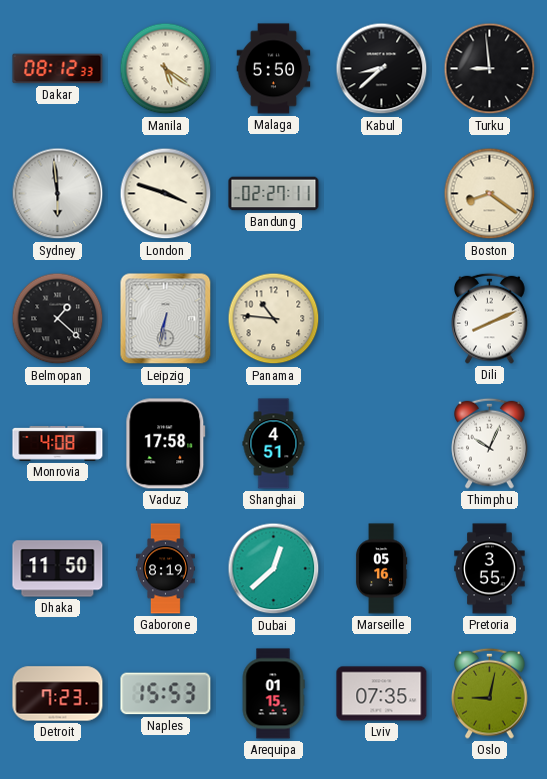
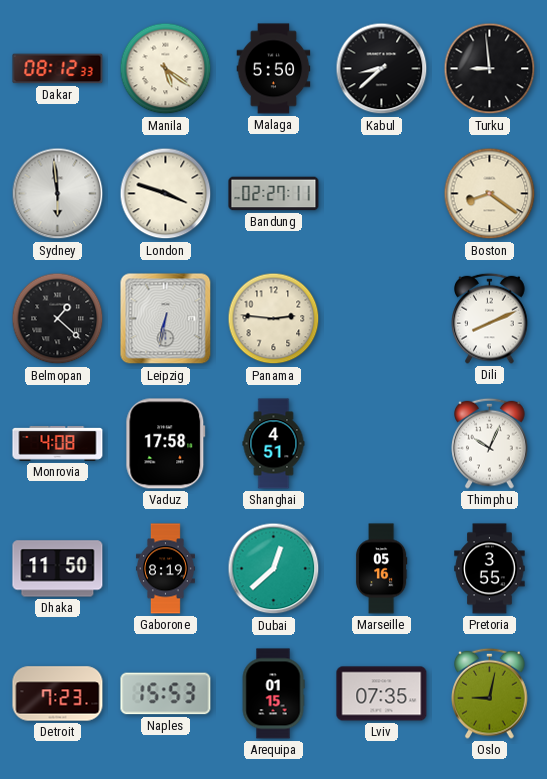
Panama: 10:46 -> 2:46
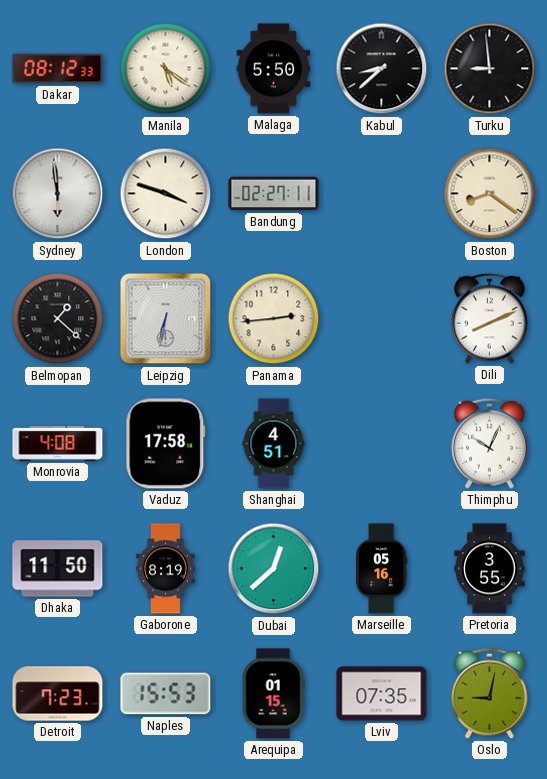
Panama: 2:46 -> 2:44
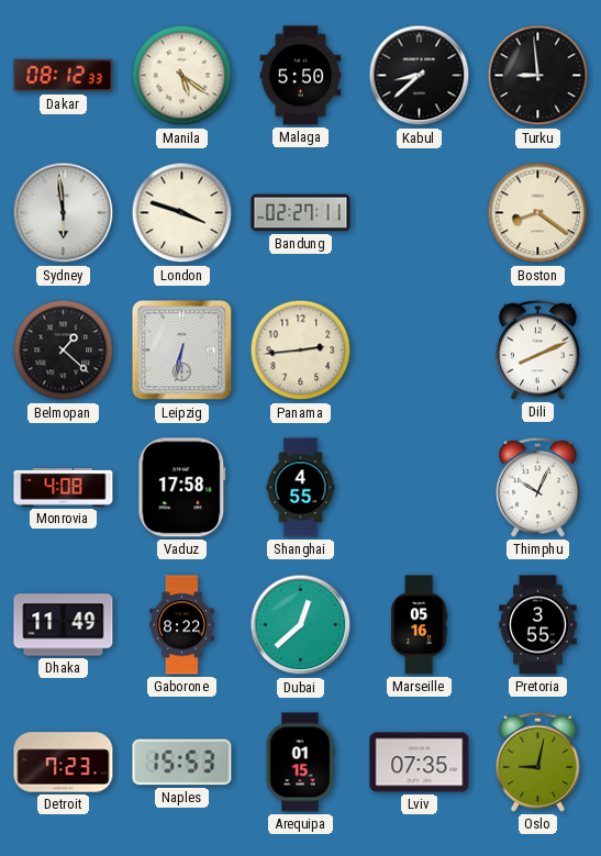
Shanghai: 4:51 -> 4:55
Dhaka: 11:50 -> 11:49
Gaborone: 8:19 -> 8:22
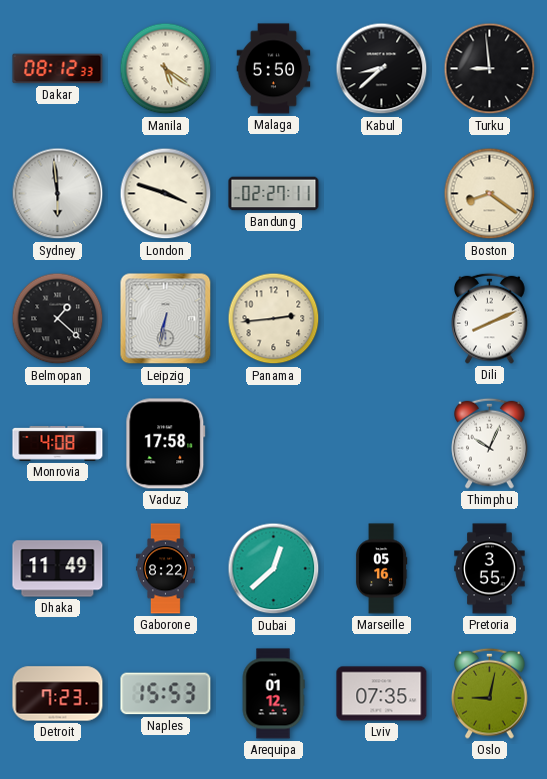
Shanghai: 4:55 -> none
Arequipa: 01:15 -> 01:12
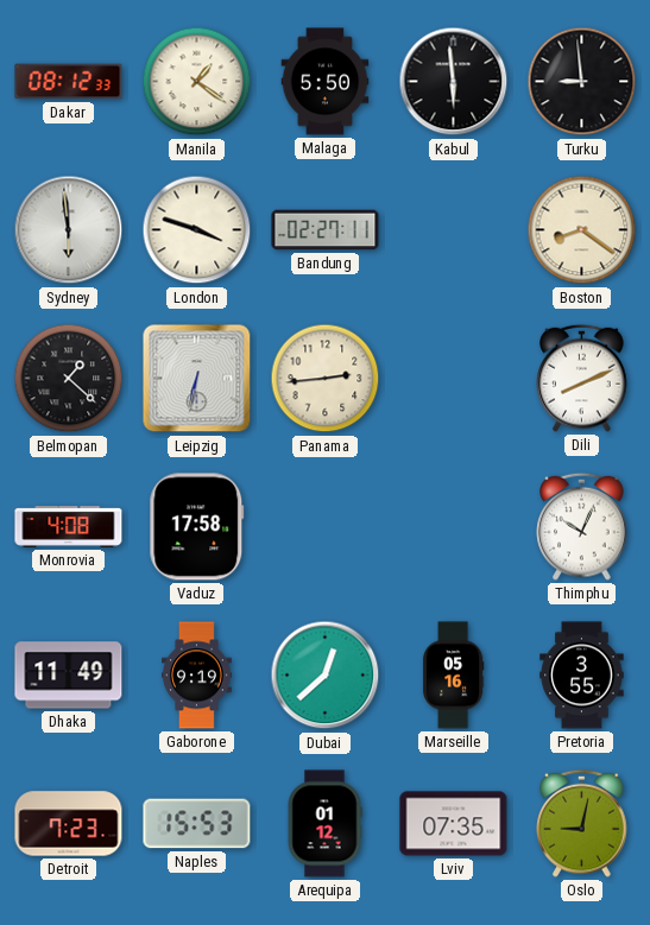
Manila: 5:21 -> 1:21
Kabul: 8:38 -> 5:59
Gaborone: 8:22 -> 9:19
